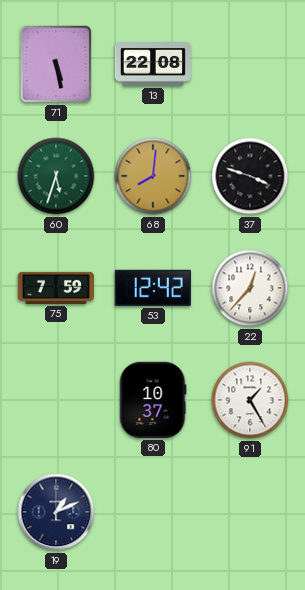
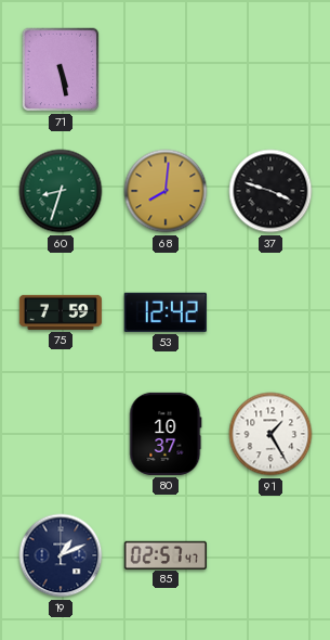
13: 22:08 -> none
60: 5:33 -> 8:33
22: 12:37 -> none
85: none -> 02:57
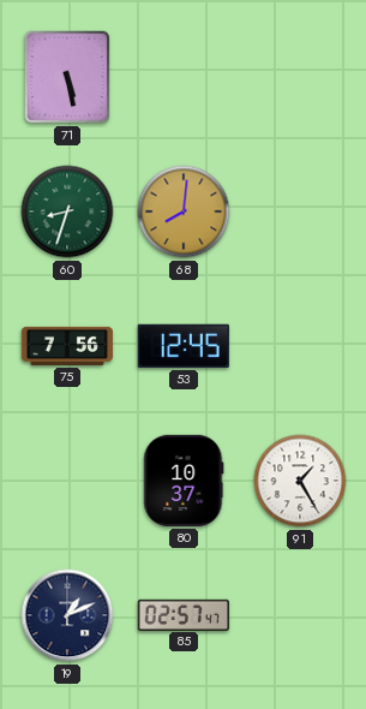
37: 3:48 -> none
75: 7:59 -> 7:56
53: 12:42 -> 12:45
